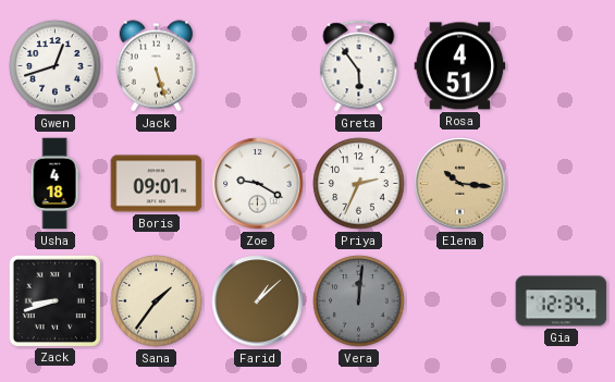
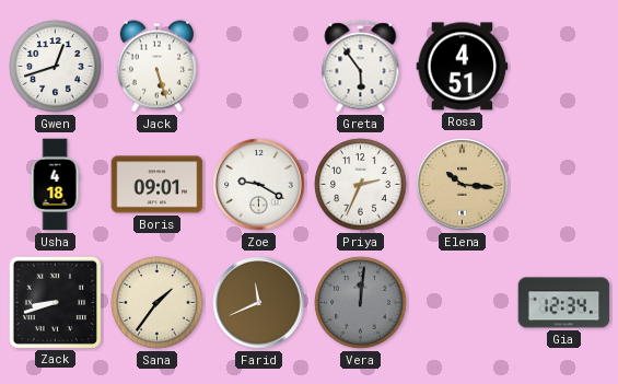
Farid: 1:08 -> 11:41
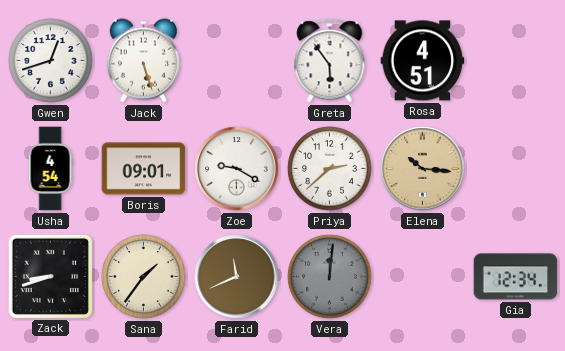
Usha: 4:18 -> 4:54
Priya: 2:34 -> 2:38
